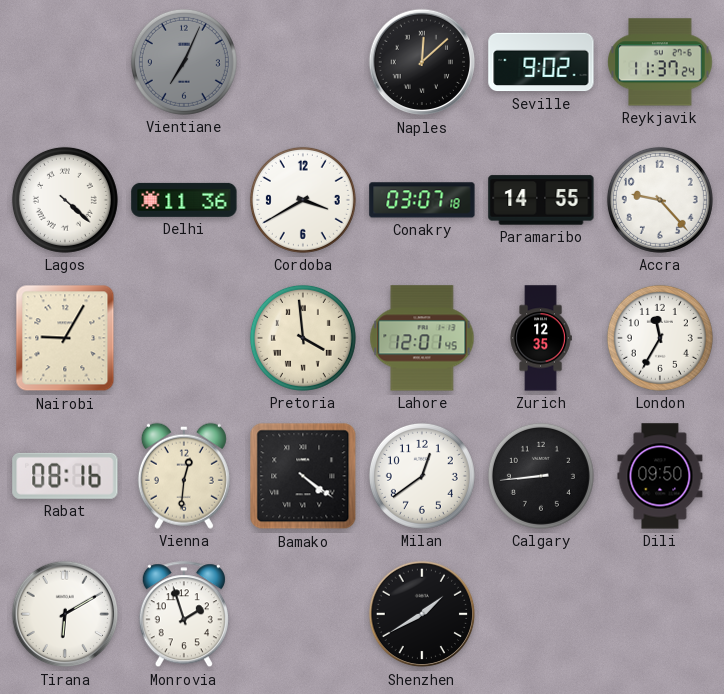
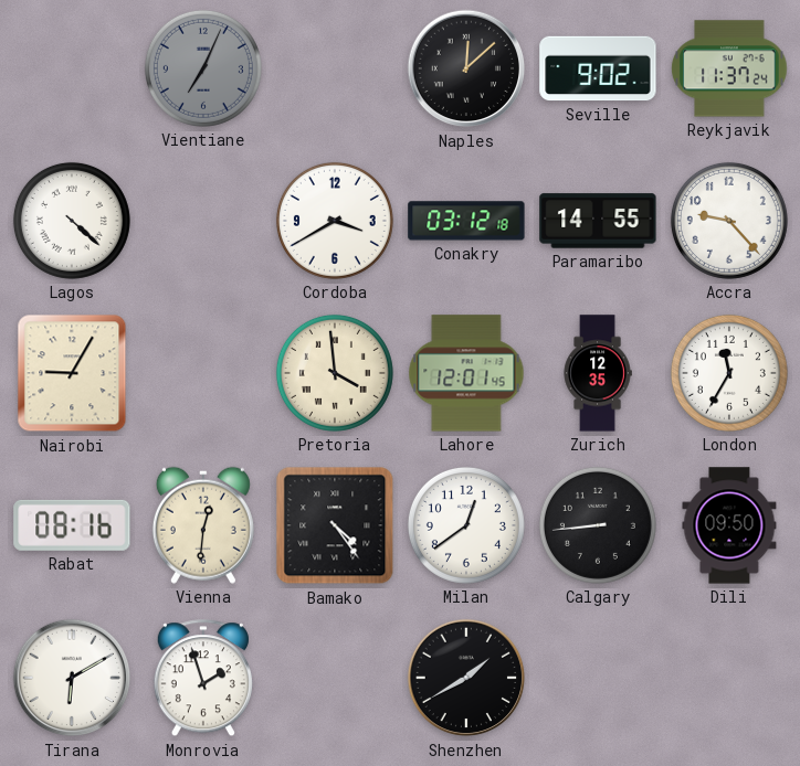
Delhi: 11:36 -> none
Conakry: 03:07 -> 03:12
Bamako: 4:21 -> 4:24
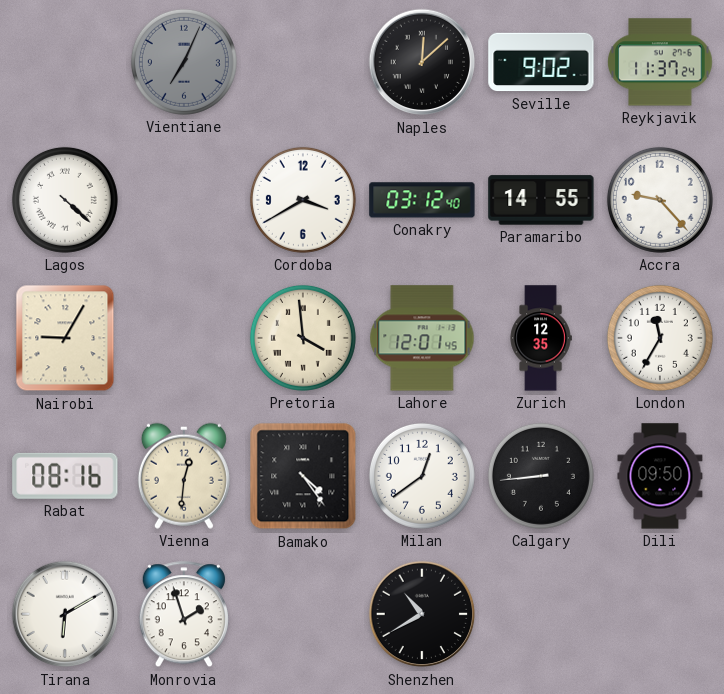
Conakry: 03:12:18 -> 03:12:40
Shenzhen: 1:40 -> 10:40
